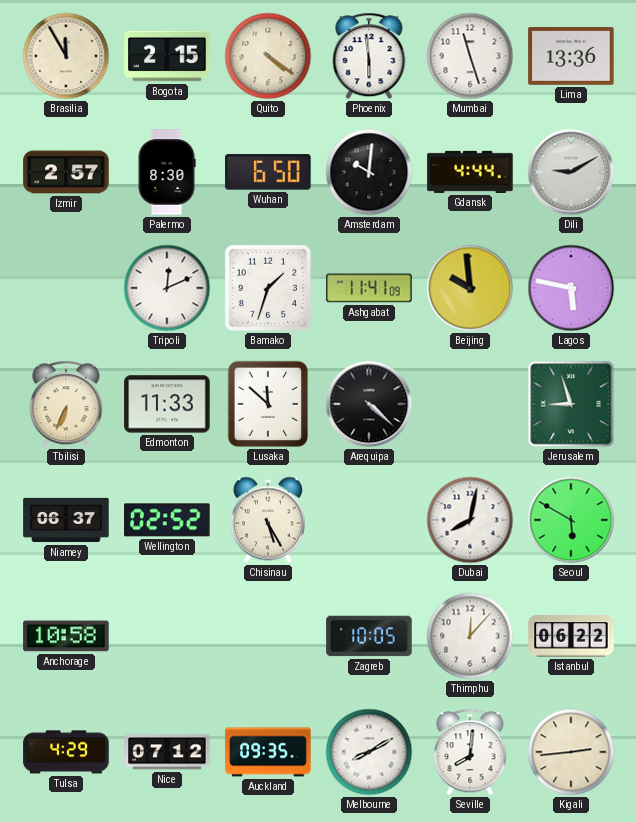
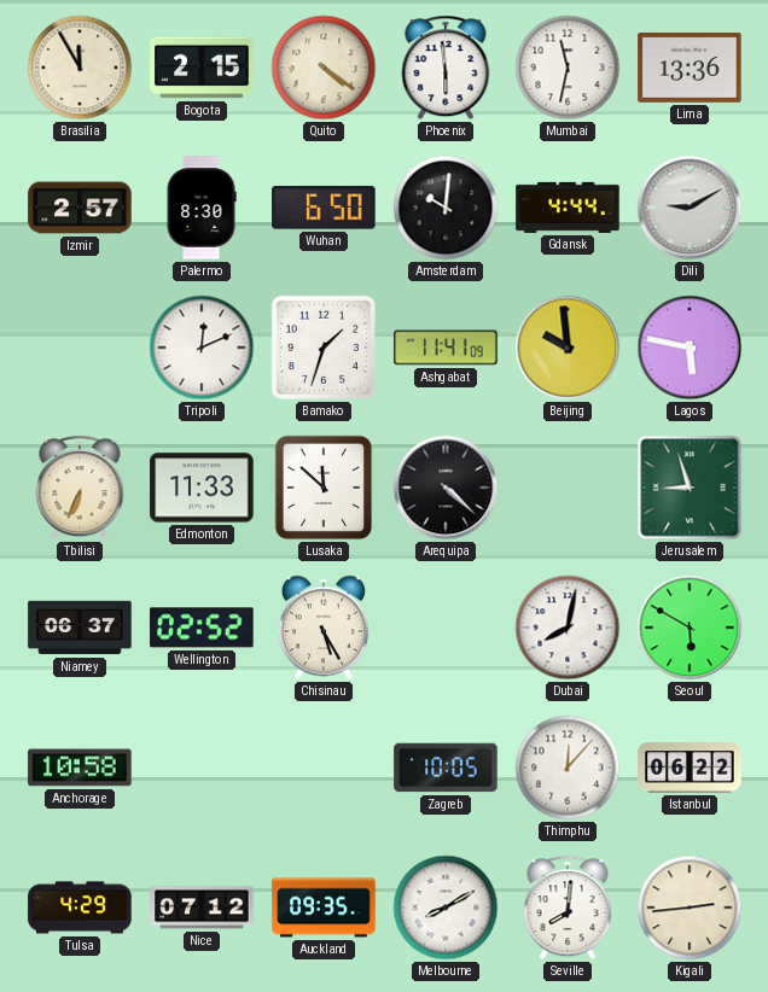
Mumbai: 11:27 -> 11:32
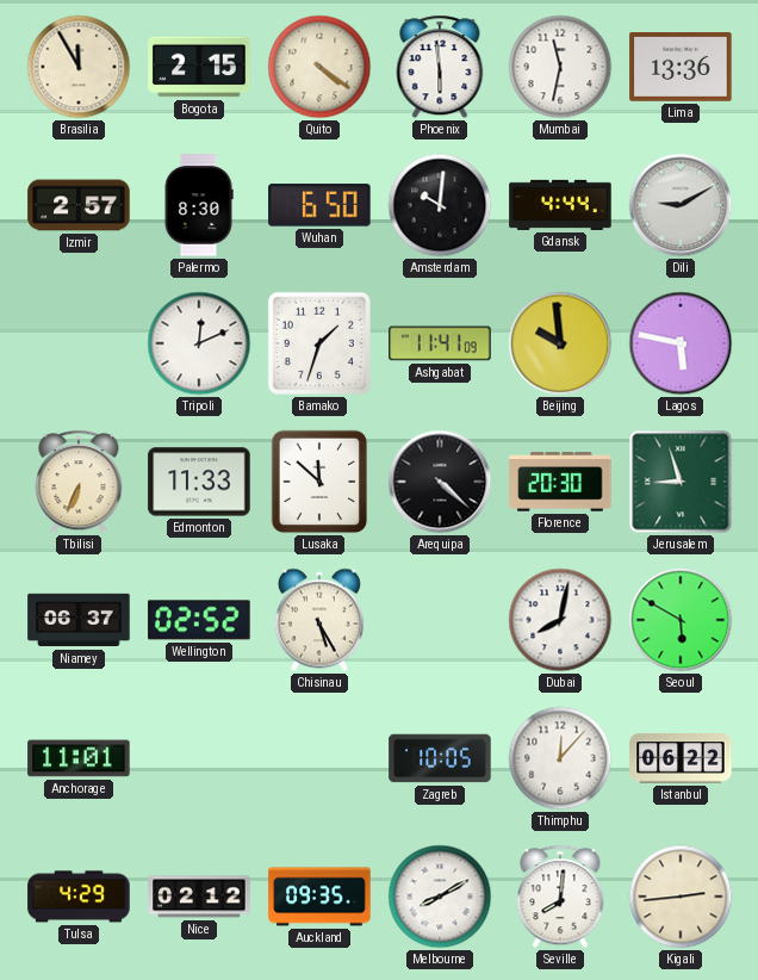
Florence: none -> 20:30
Anchorage: 10:58 -> 11:01
Nice: 07:12 -> 02:12
